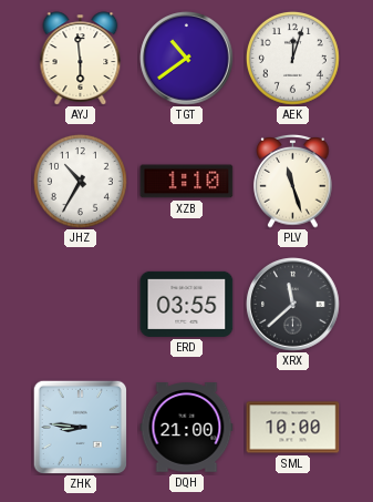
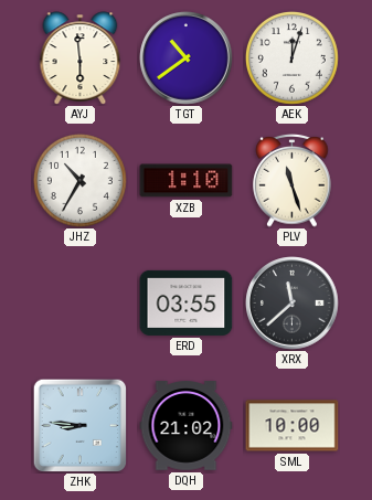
DQH: 21:00 -> 21:02
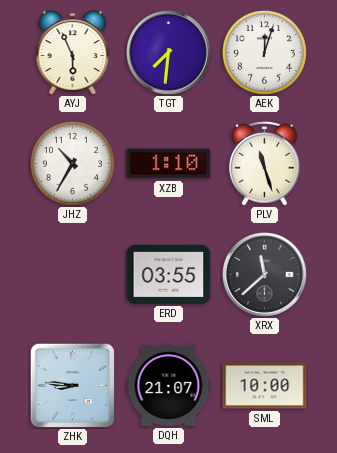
AYJ: 5:59 -> 5:56
TGT: 10:39 -> 7:31
DQH: 21:02 -> 21:07
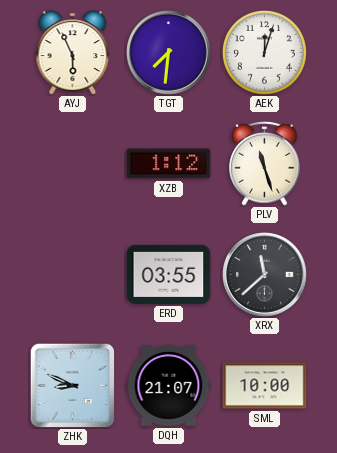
JHZ: 10:35 -> none
XZB: 1:10 -> 1:12
ZHK: 8:46 -> 8:49
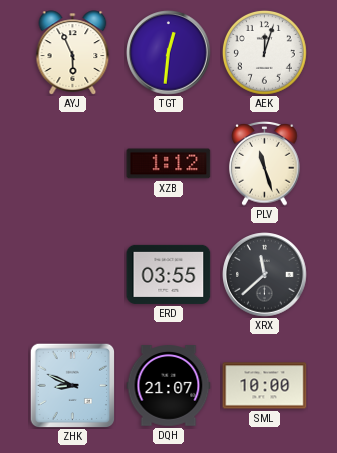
TGT: 7:31 -> 12:31
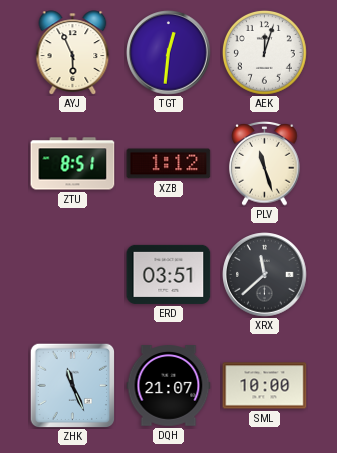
ZTU: none -> 8:51
ERD: 03:55 -> 03:51
ZHK: 8:49 -> 11:26
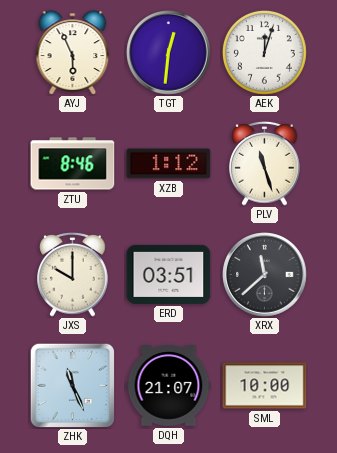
ZTU: 8:51 -> 8:46
JXS: none -> 10:00
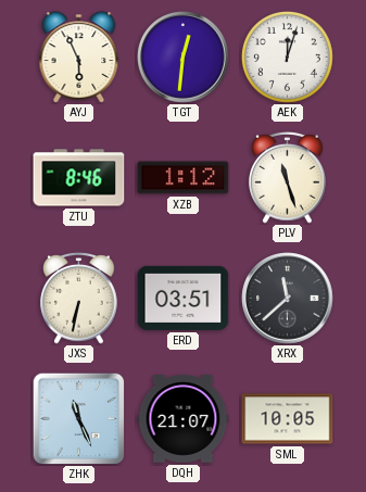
JXS: 10:00 -> 6:32
SML: 10:00 -> 10:05
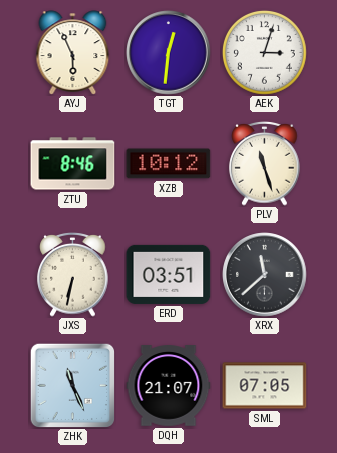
AEK: 12:03 -> 3:03
XZB: 1:12 -> 10:12
SML: 10:05 -> 07:05
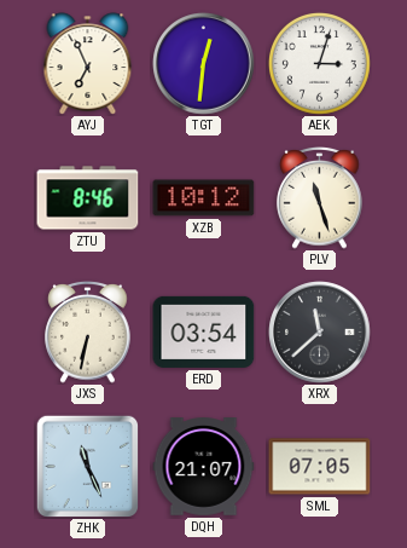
AYJ: 5:56 -> 6:56
ERD: 03:51 -> 03:54
